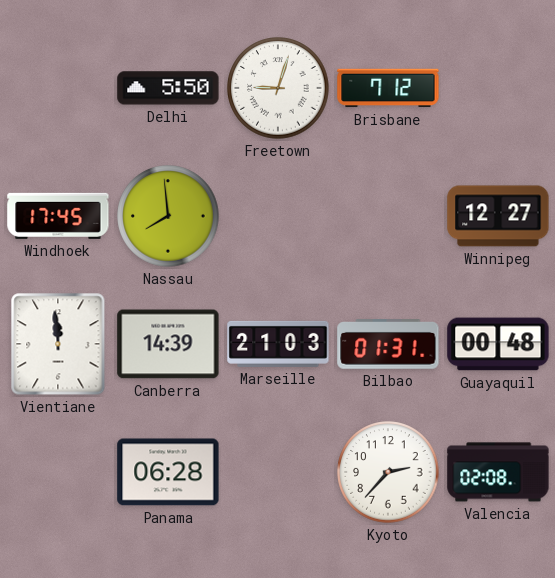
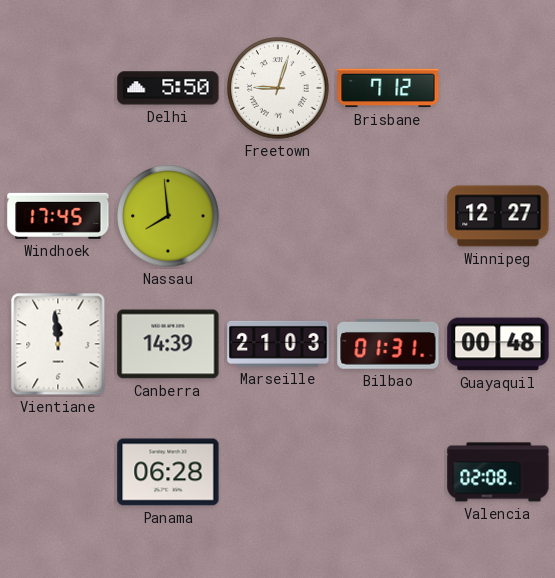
Kyoto: 2:37 -> none
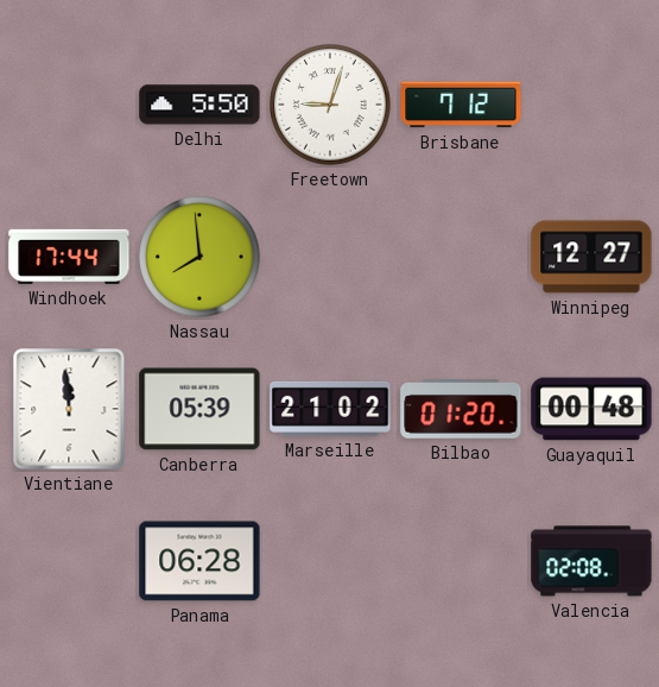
Windhoek: 17:45 -> 17:44
Canberra: 14:39 -> 05:39
Marseille: 21:03 -> 21:02
Bilbao: 01:31 -> 01:20
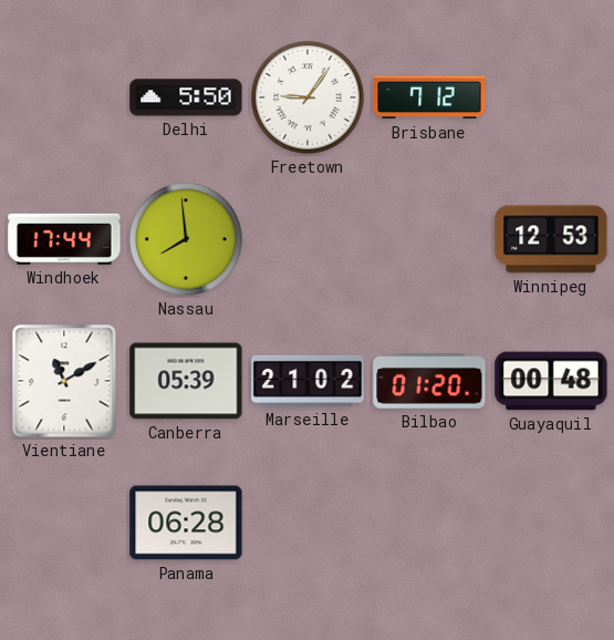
Freetown: 9:03 -> 9:06
Winnipeg: 12:27 -> 12:53
Vientiane: 11:59 -> 11:10
Valencia: 02:08 -> none
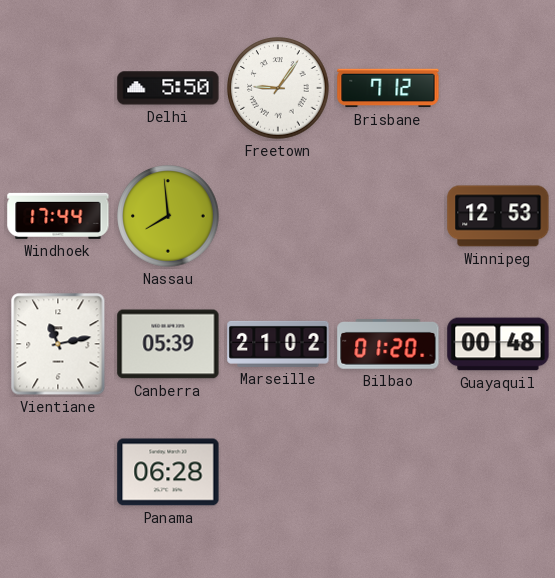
Vientiane: 11:10 -> 11:13
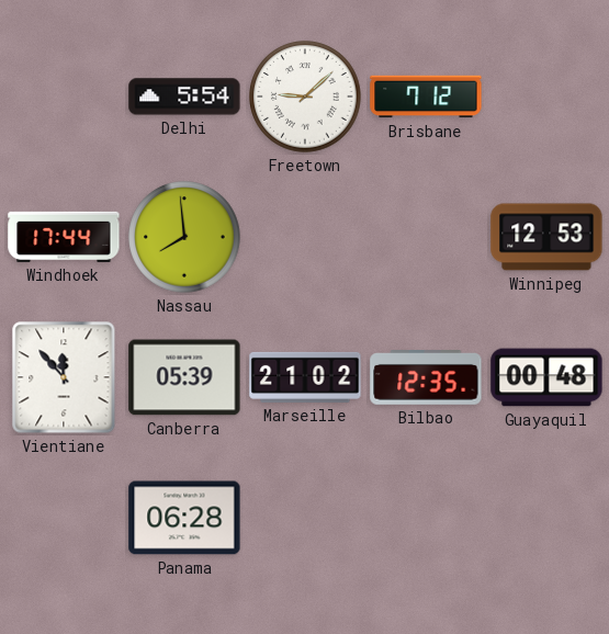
Delhi: 5:50 -> 5:54
Freetown: 9:06 -> 9:08
Vientiane: 11:13 -> 11:53
Bilbao: 01:20 -> 12:35
